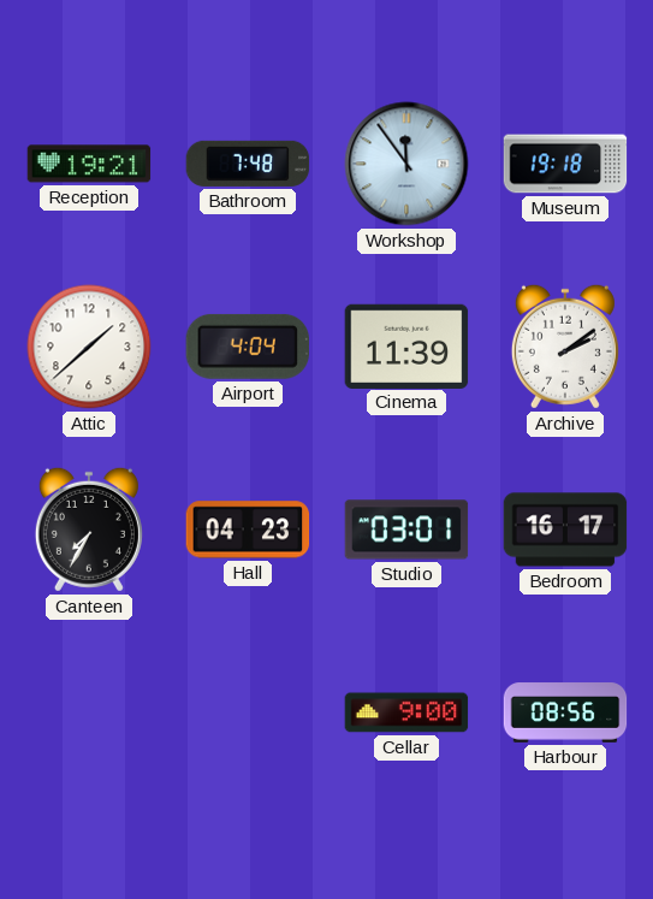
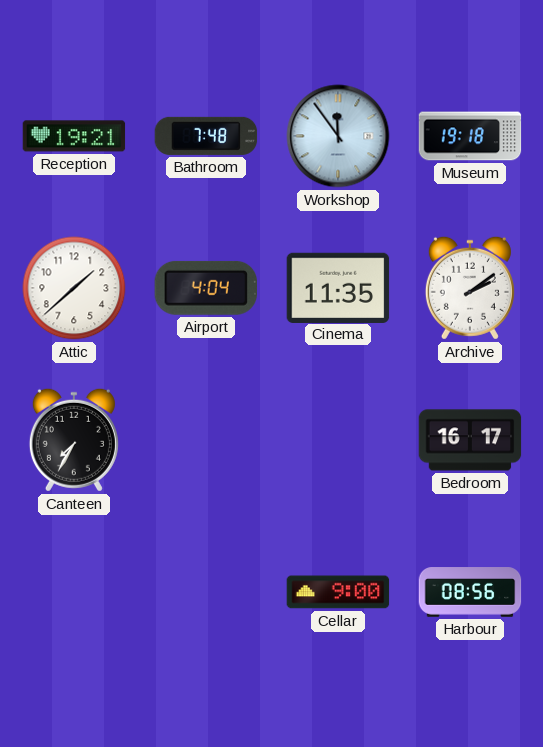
Cinema: 11:39 -> 11:35
Hall: 04:23 -> none
Studio: 03:01 -> none
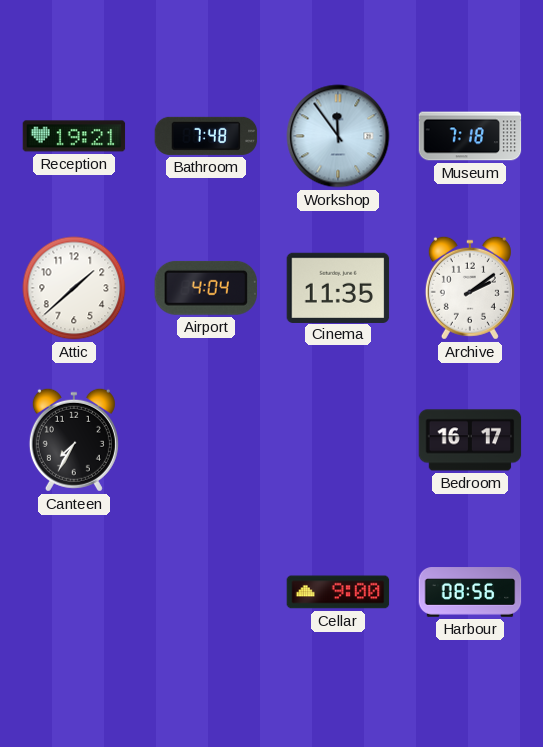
Museum: 19:18 -> 7:18
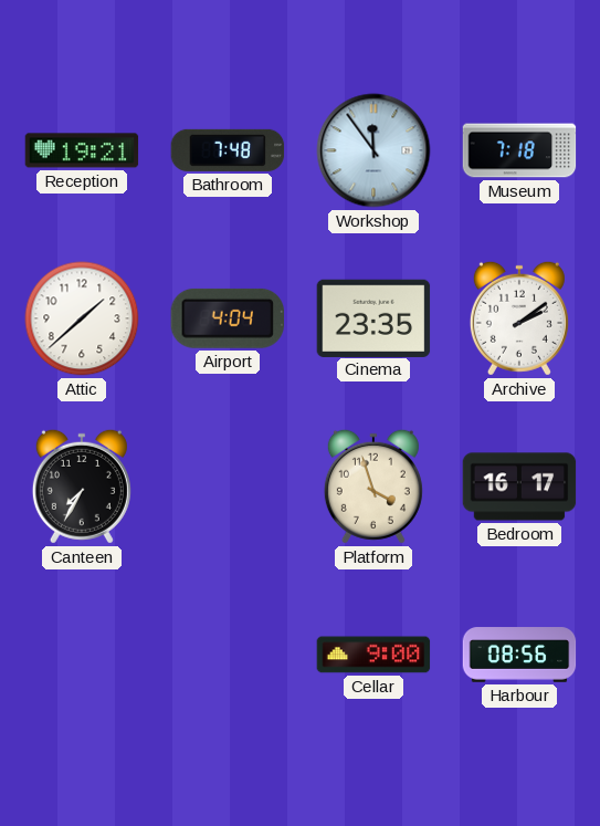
Cinema: 11:35 -> 23:35
Platform: none -> 3:57
